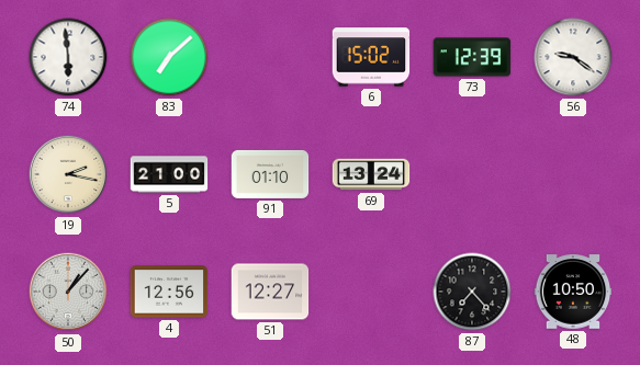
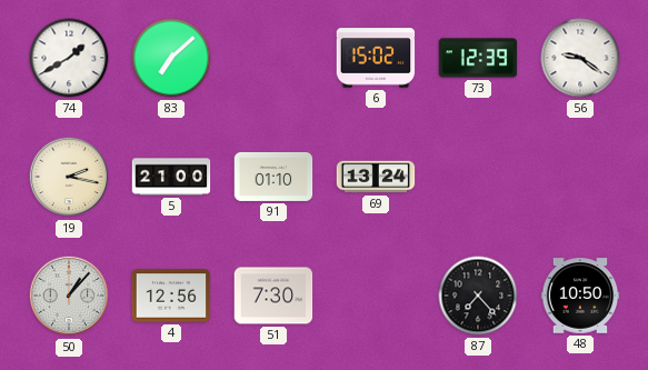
74: 5:59 -> 1:40
51: 12:27 -> 7:30
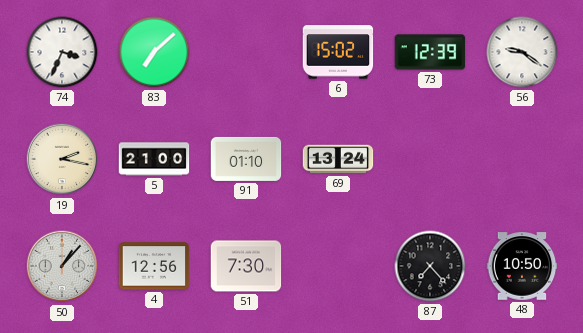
74: 1:40 -> 3:34
